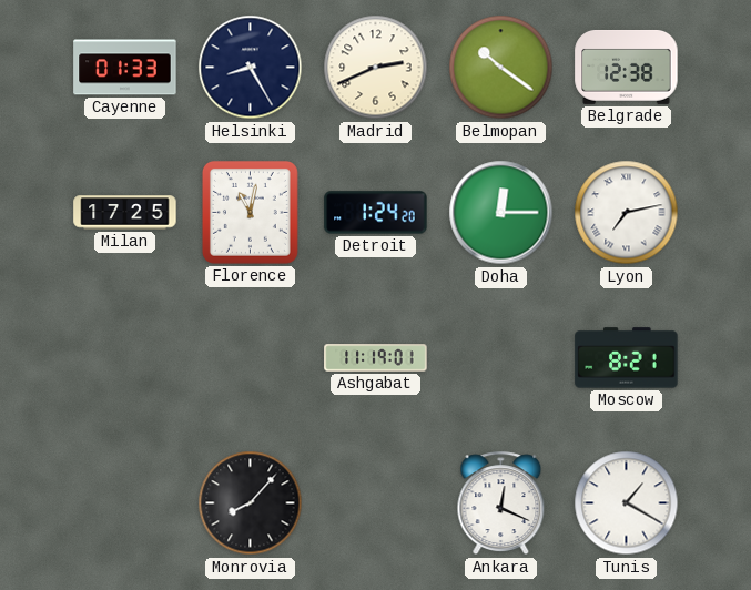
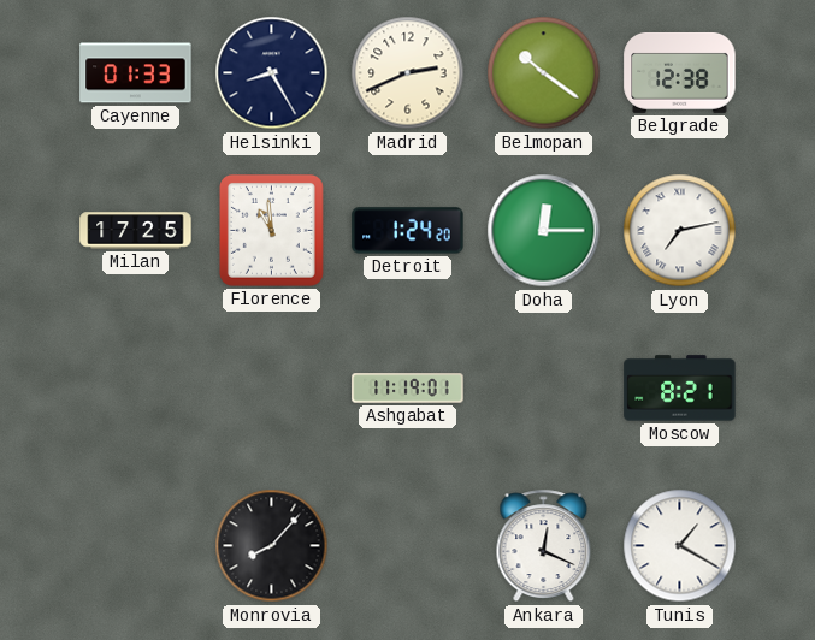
Florence: 11:02 -> 10:59
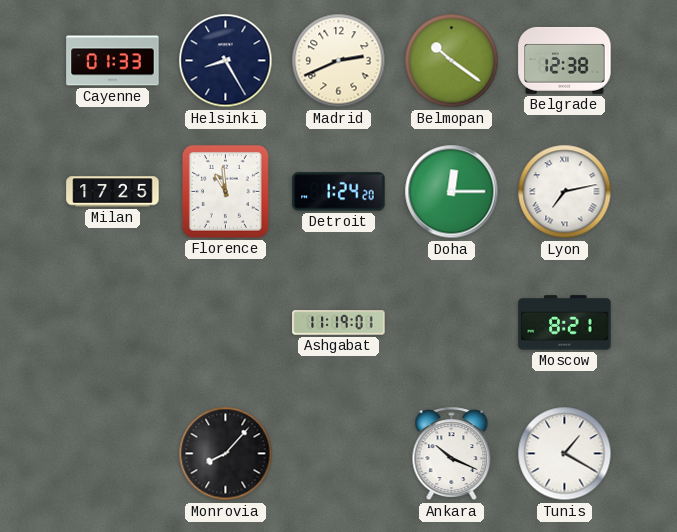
Ankara: 12:19 -> 10:19
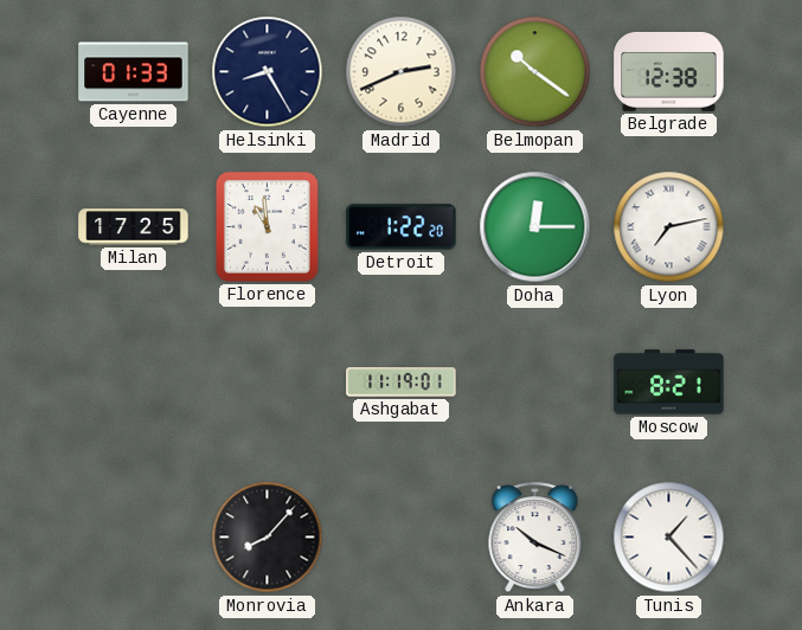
Detroit: 1:24 -> 1:22
Tunis: 1:20 -> 1:23
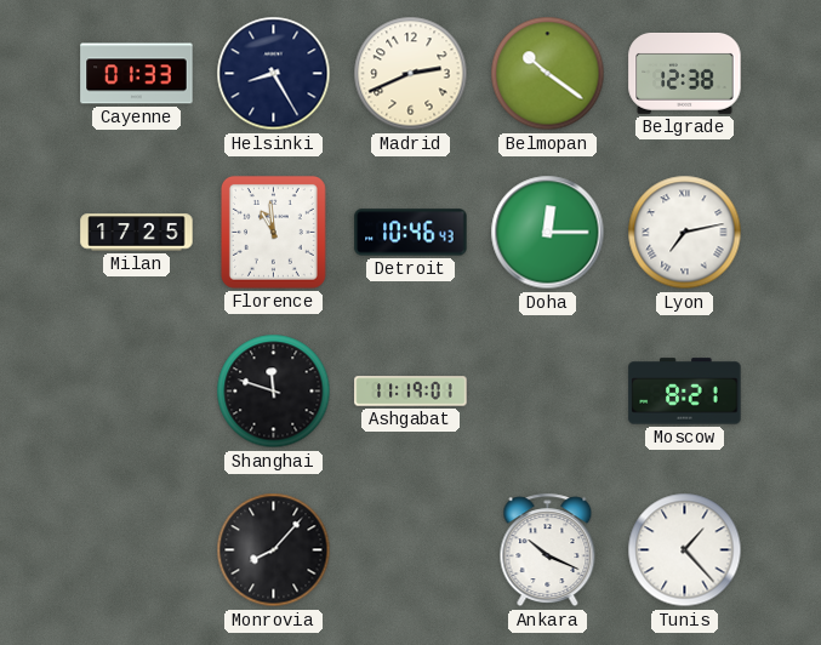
Detroit: 1:22 -> 10:46
Shanghai: none -> 11:48
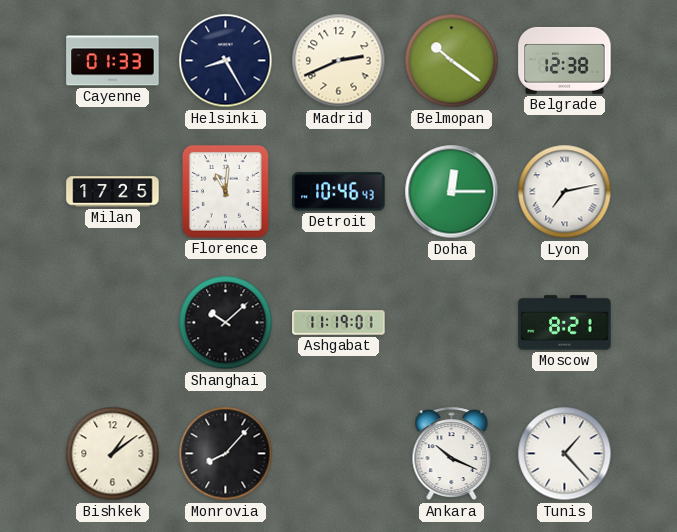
Florence: 10:59 -> 11:01
Shanghai: 11:48 -> 10:08
Bishkek: none -> 1:09
